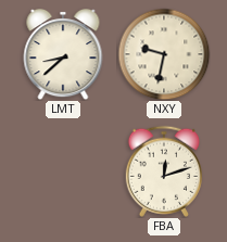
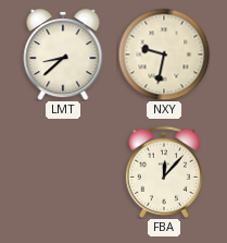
FBA: 12:12 -> 12:07
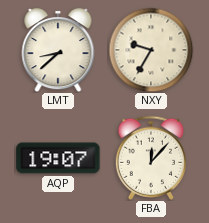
NXY: 9:32 -> 9:35
AQP: none -> 19:07
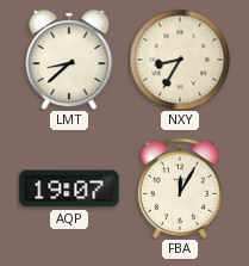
NXY: 9:35 -> 8:35
FBA: 12:07 -> 12:05
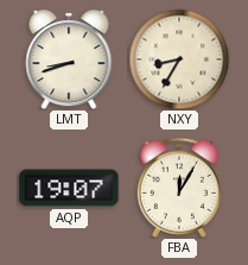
LMT: 8:38 -> 8:42
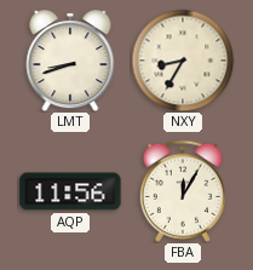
AQP: 19:07 -> 11:56
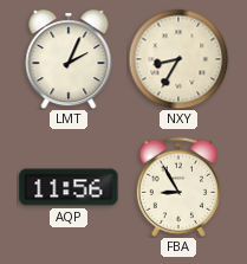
LMT: 8:42 -> 2:04
FBA: 12:05 -> 8:55
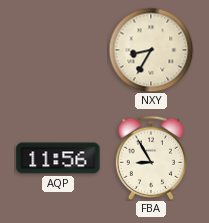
LMT: 2:04 -> none
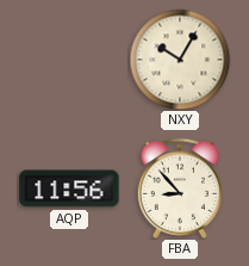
NXY: 8:35 -> 10:05
FBA: 8:55 -> 8:53
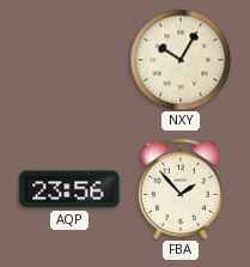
AQP: 11:56 -> 23:56
FBA: 8:53 -> 1:53
